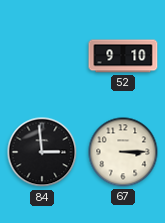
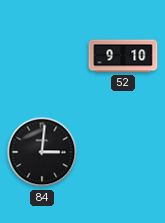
84: 2:59 -> 3:01
67: 3:15 -> none
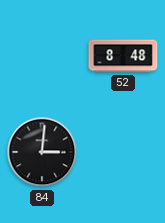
52: 9:10 -> 8:48
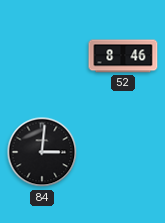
52: 8:48 -> 8:46
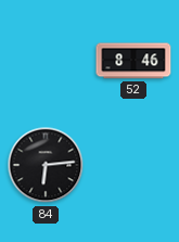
84: 3:01 -> 6:14
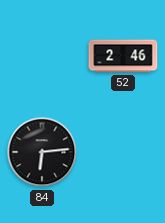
52: 8:46 -> 2:46
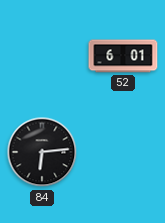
52: 2:46 -> 6:01
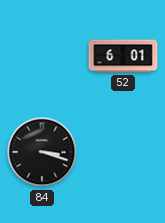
84: 6:14 -> 3:18
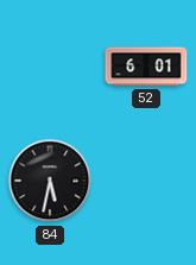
84: 3:18 -> 5:32
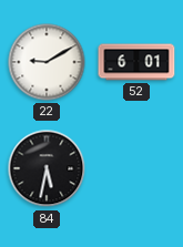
22: none -> 9:10
